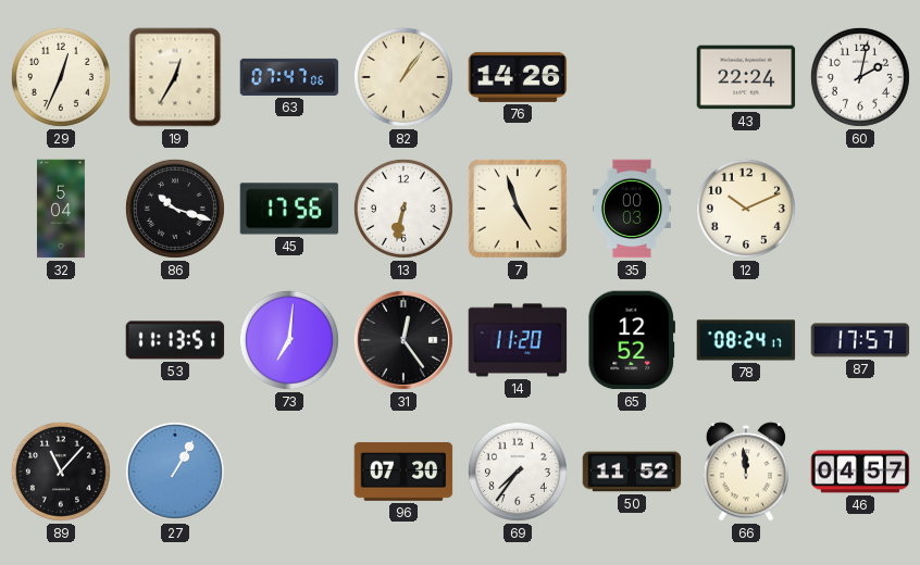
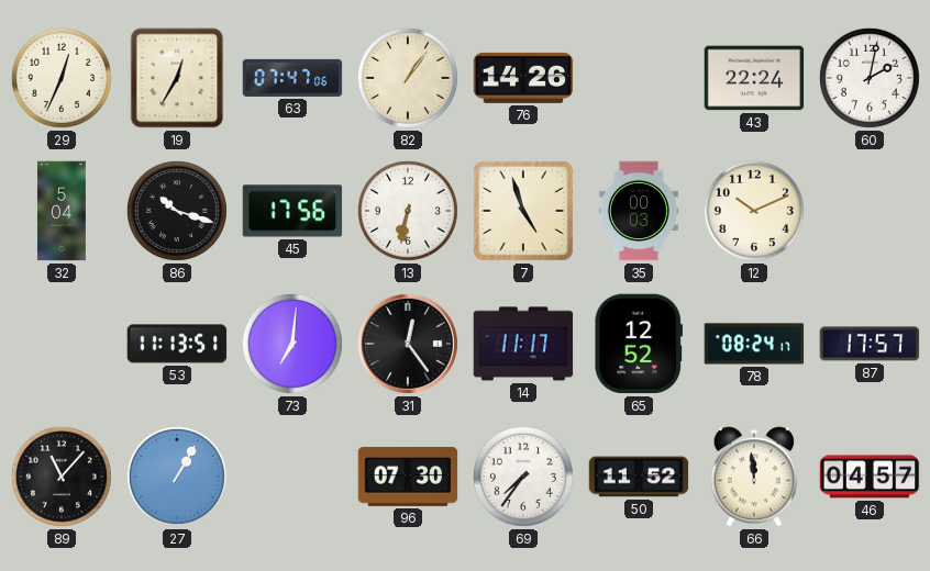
14: 11:20 -> 11:17
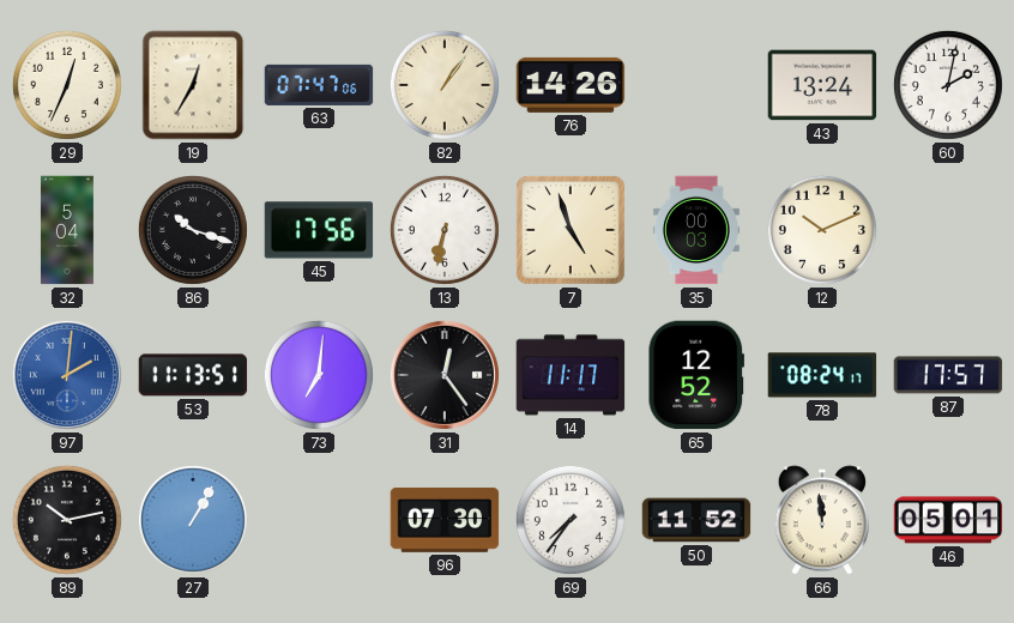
43: 22:24 -> 13:24
97: none -> 2:01
89: 11:07 -> 10:13
46: 04:57 -> 05:01
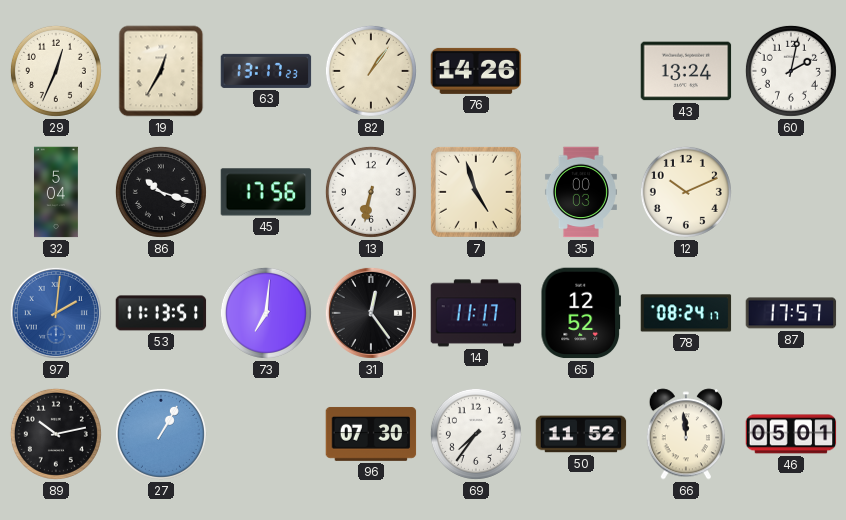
63: 07:47 -> 13:17
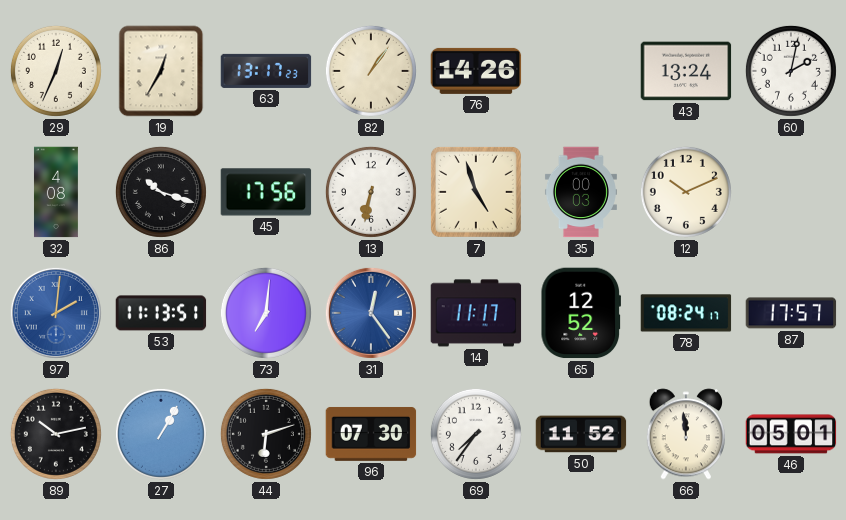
32: 5:04 -> 4:08
31 dial: black -> blue
44: none -> 6:12
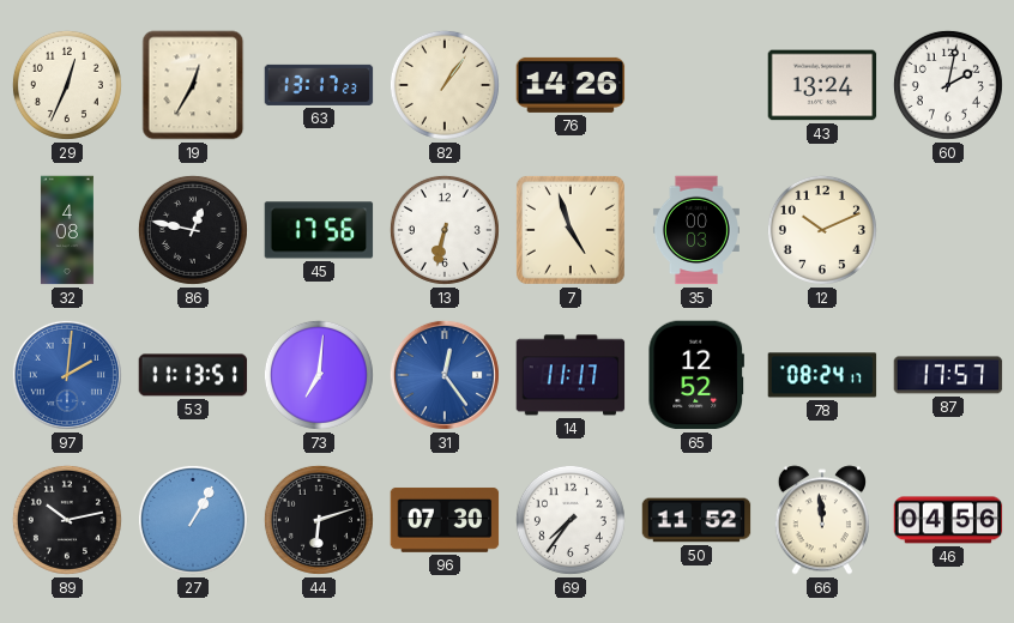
86: 10:18 -> 12:47
46: 05:01 -> 04:56
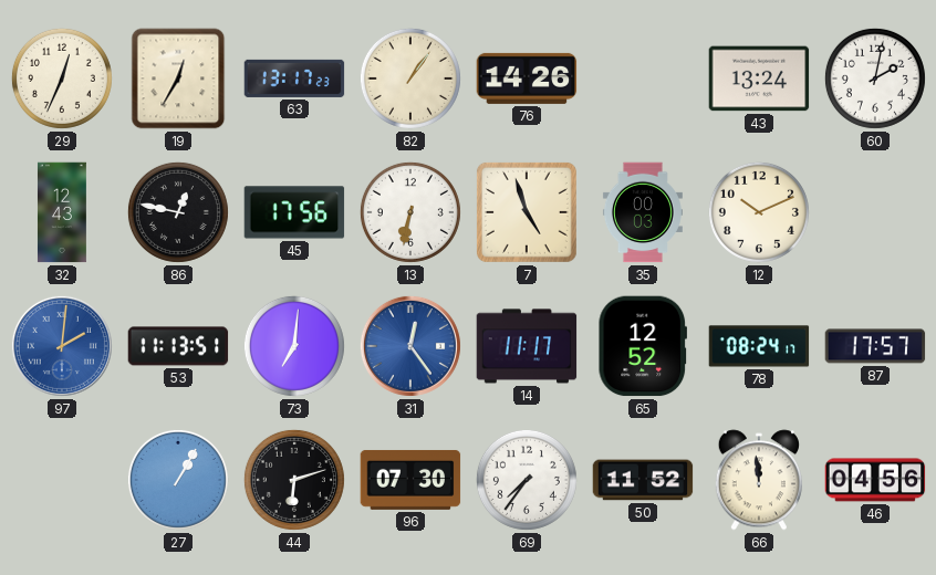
32: 4:08 -> 12:43
89: 10:13 -> none
